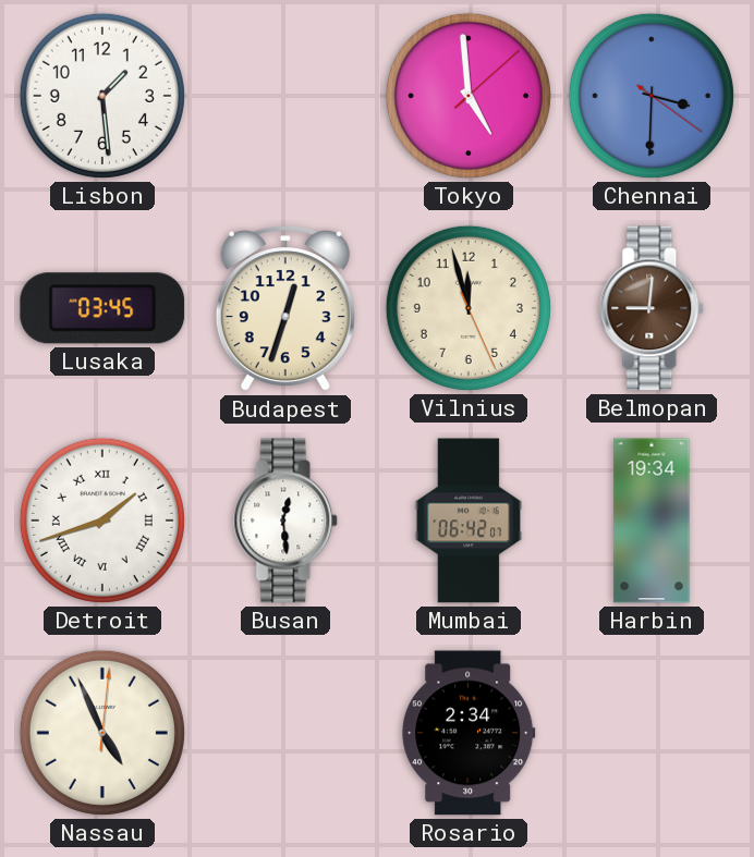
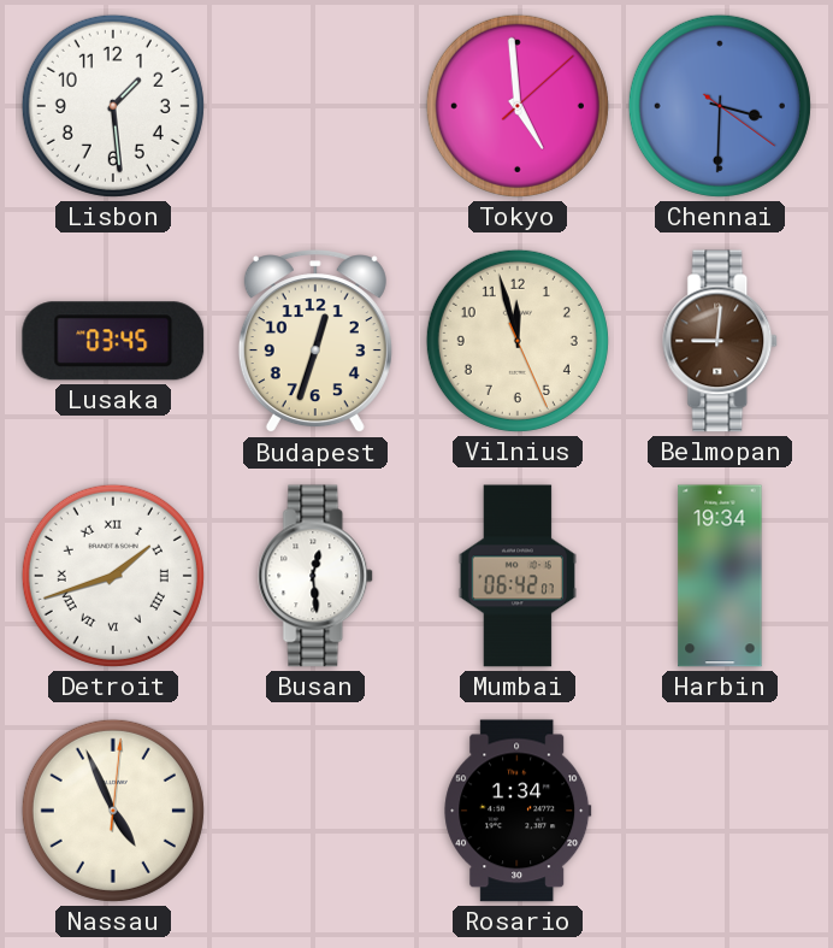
Rosario: 2:34 -> 1:34
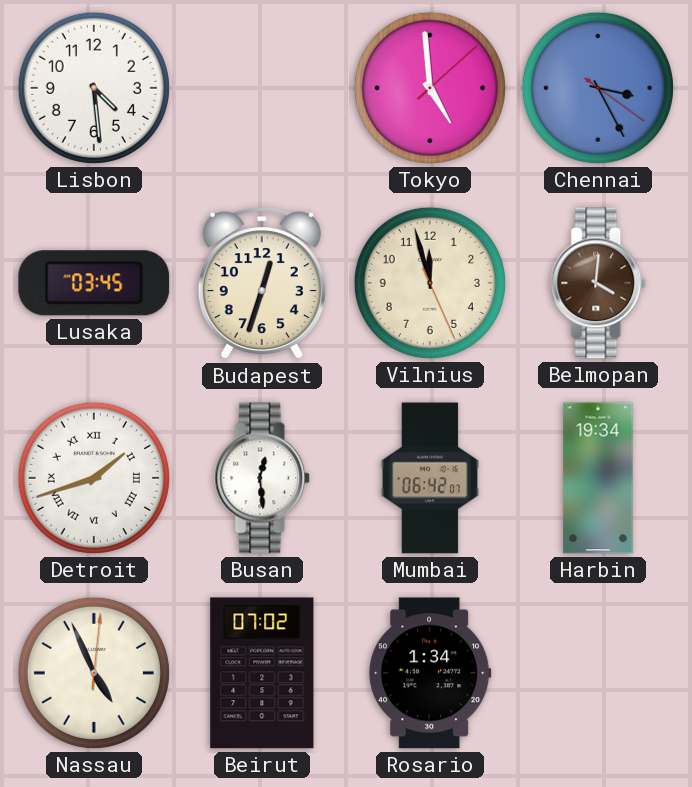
Lisbon: 1:29 -> 4:29
Chennai: 3:30 -> 3:25
Belmopan: 9:01 -> 4:01
Beirut: none -> 07:02
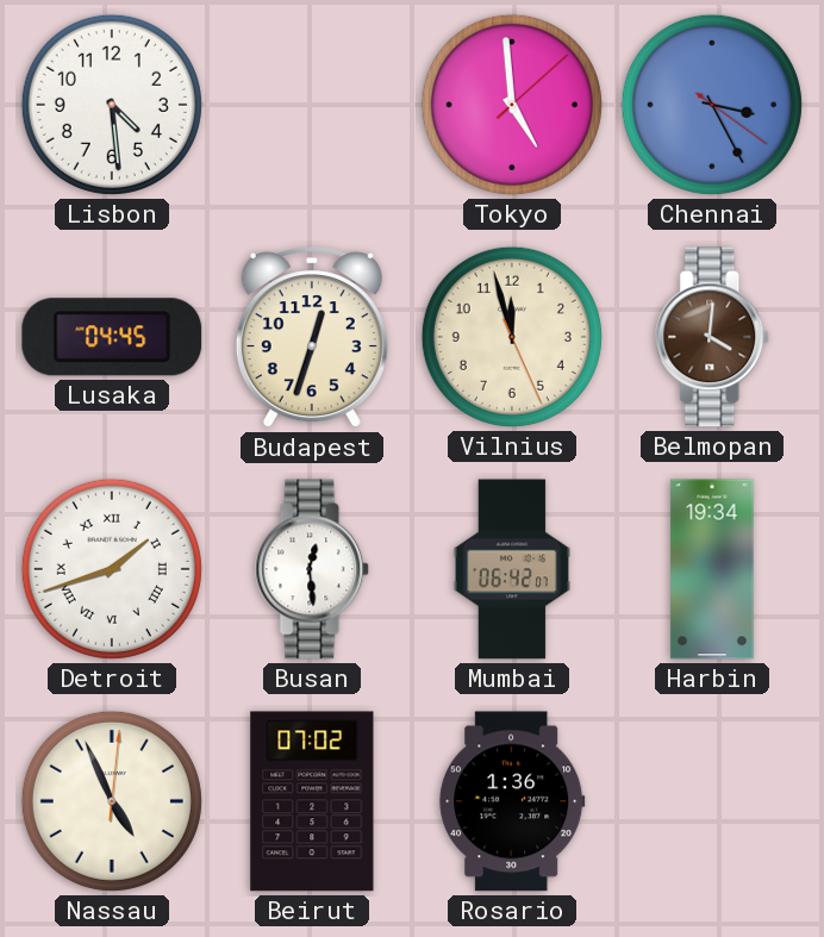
Lusaka: 03:45 -> 04:45
Rosario: 1:34 -> 1:36
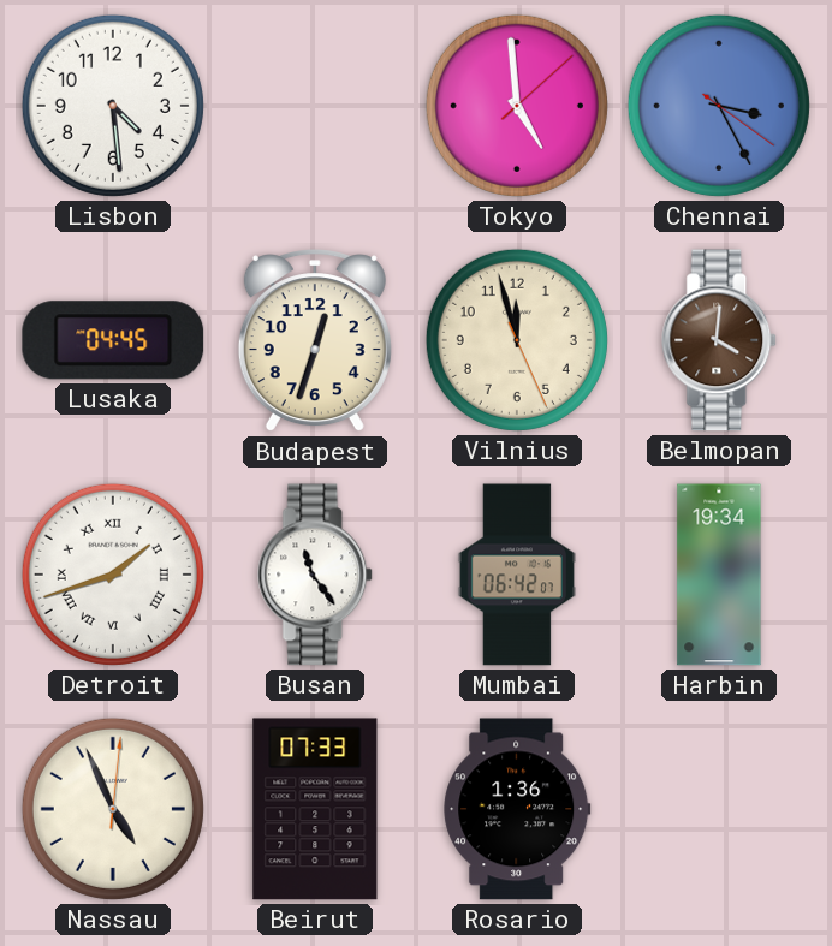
Busan: 12:29 -> 11:24
Beirut: 07:02 -> 07:33
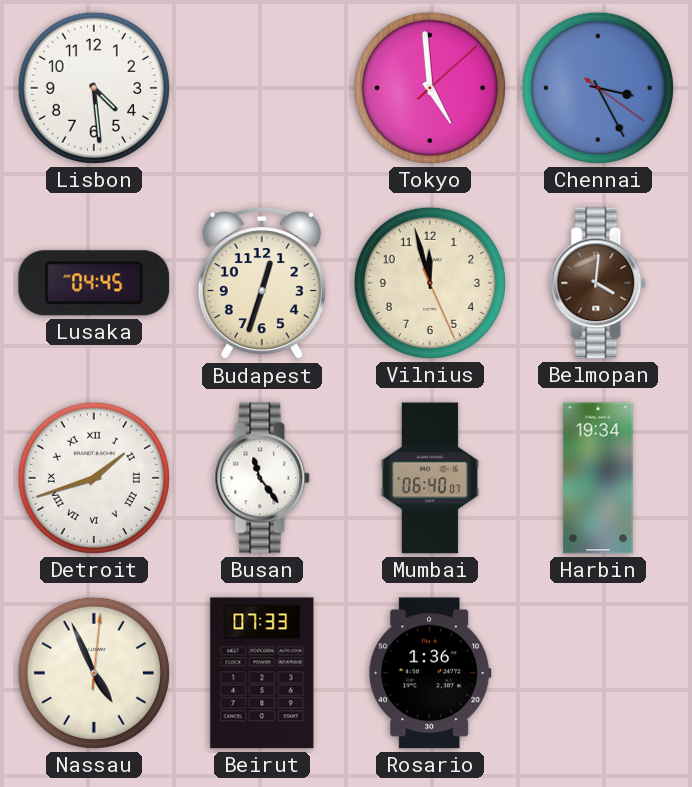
Mumbai: 06:42 -> 06:40
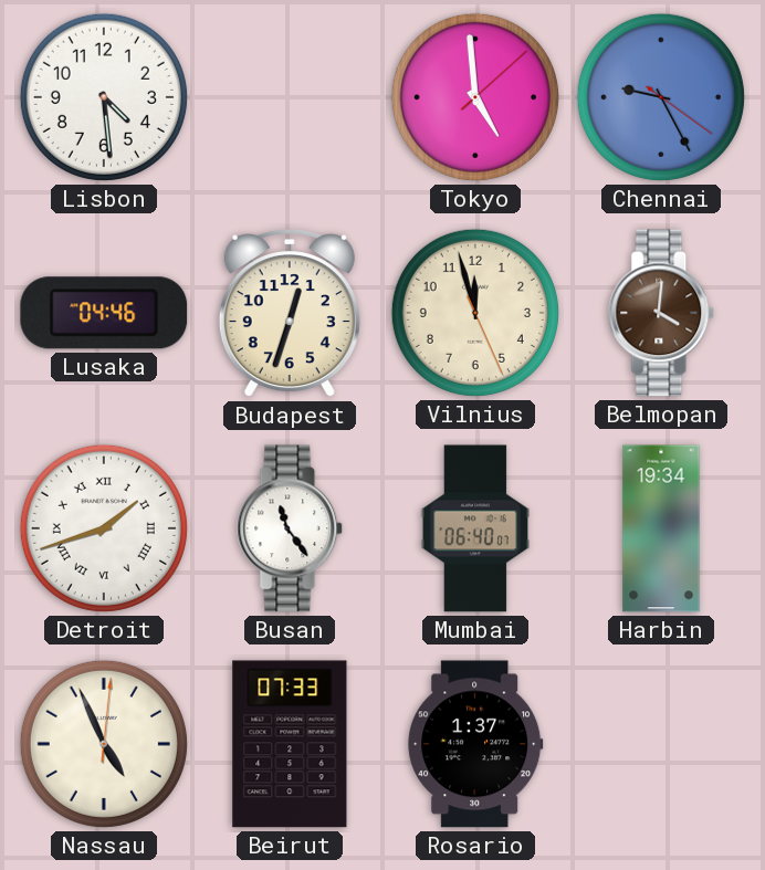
Chennai: 3:25 -> 9:25
Lusaka: 04:45 -> 04:46
Rosario: 1:36 -> 1:37
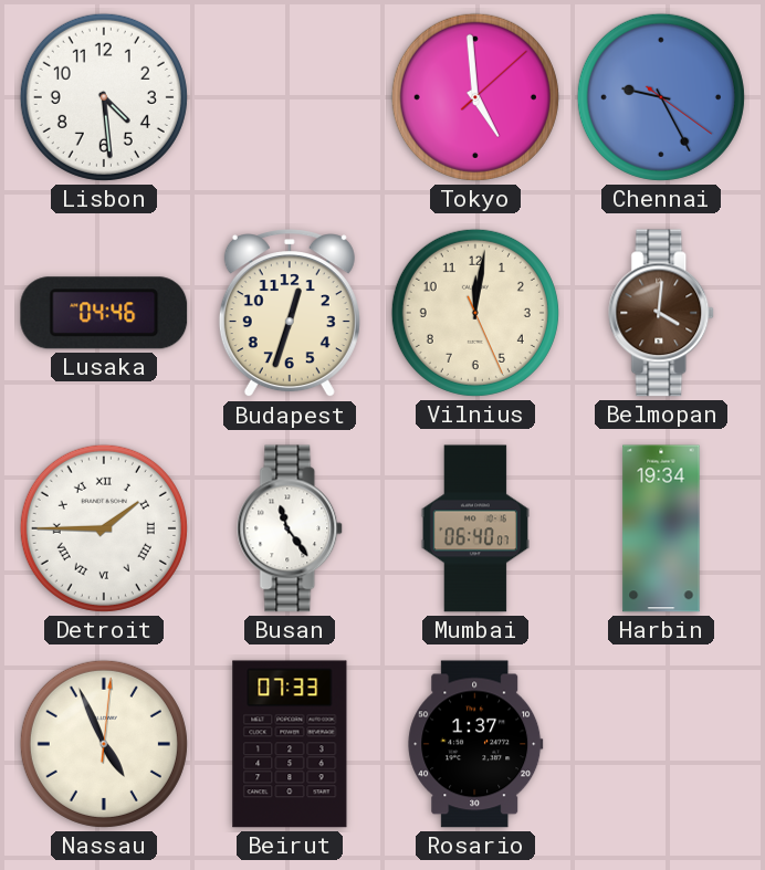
Vilnius: 11:57 -> 12:01
Detroit: 1:42 -> 1:45
